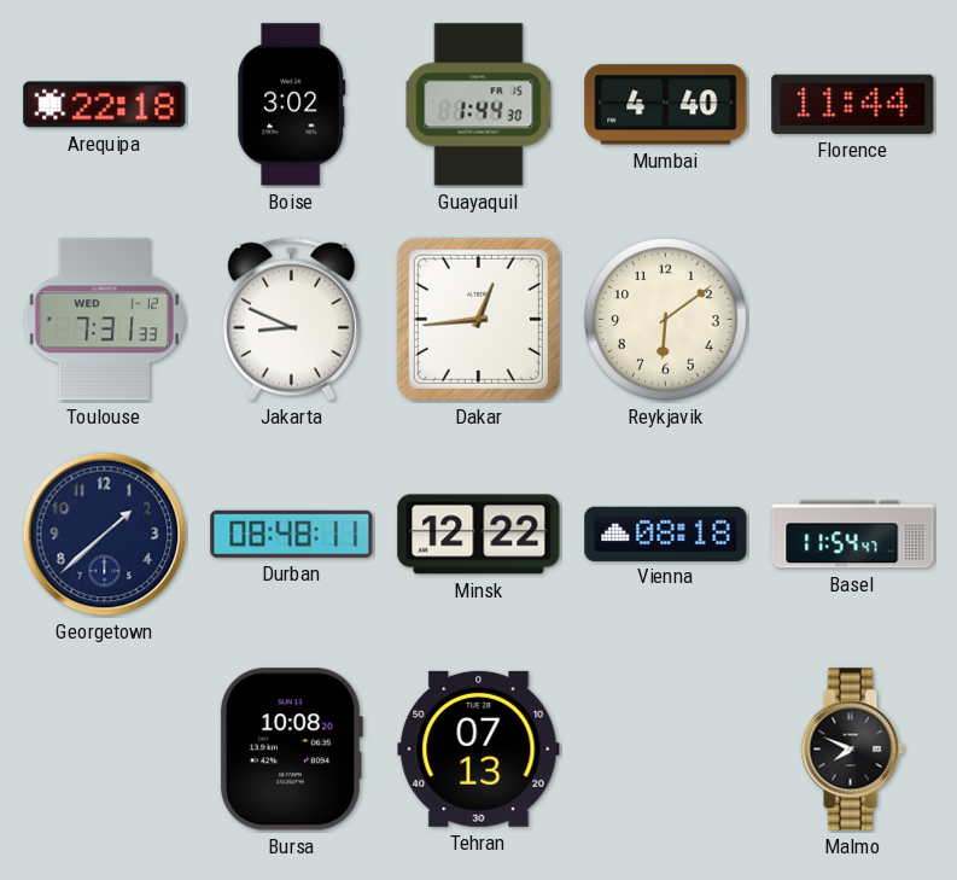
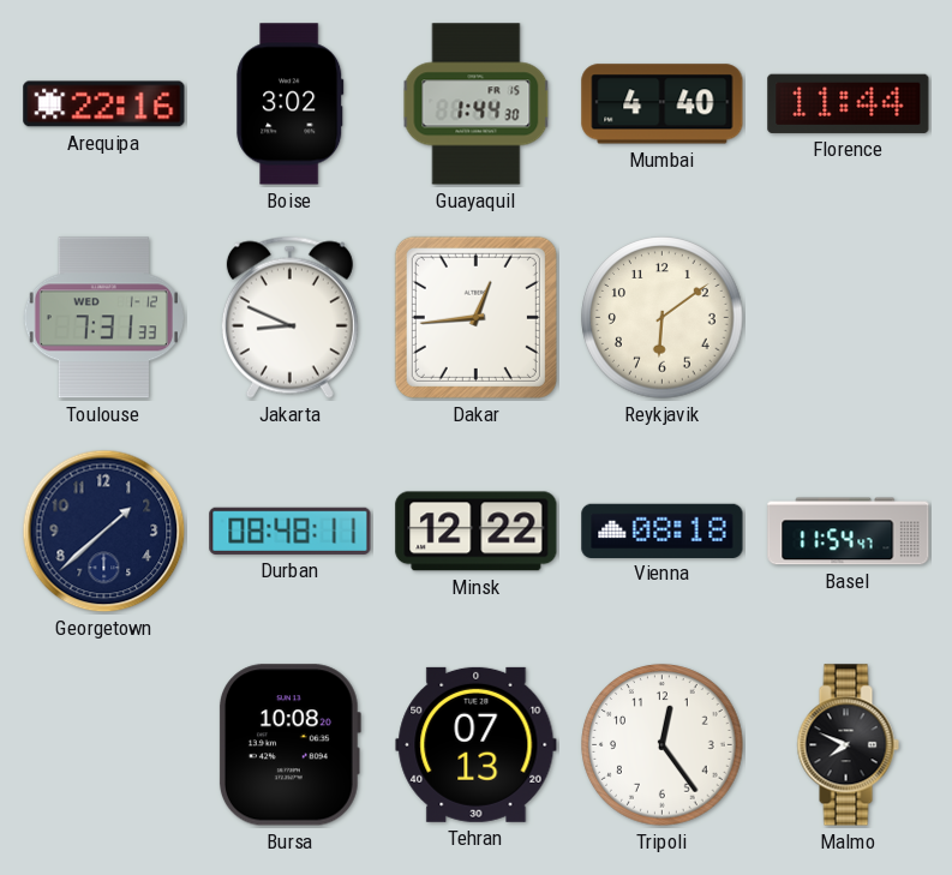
Arequipa: 22:18 -> 22:16
Tripoli: none -> 12:24
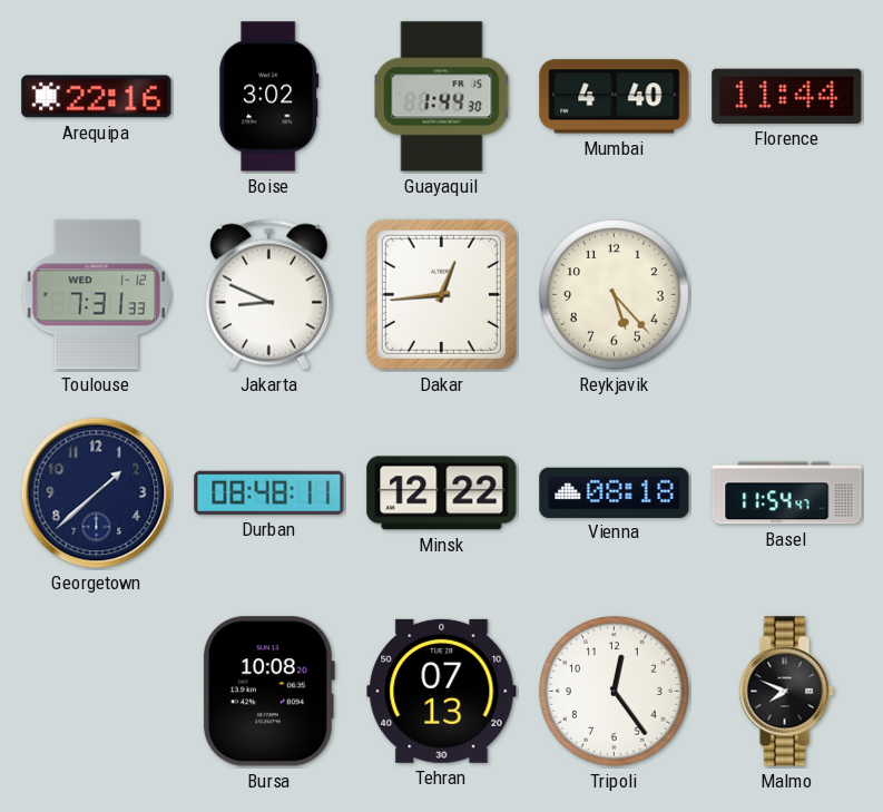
Reykjavik: 6:09 -> 5:23
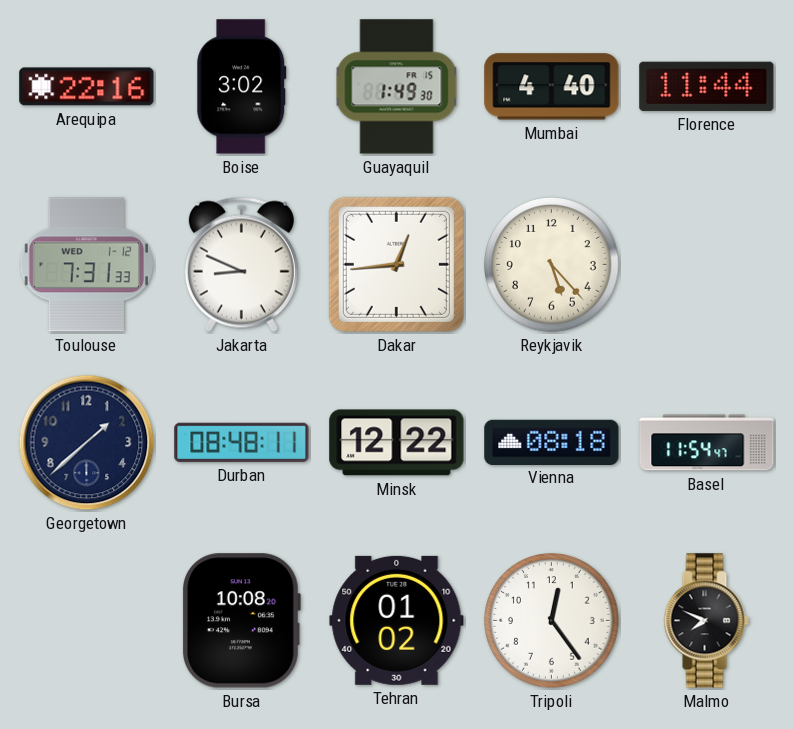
Guayaquil: 1:44 -> 1:49
Tehran: 07:13 -> 01:02
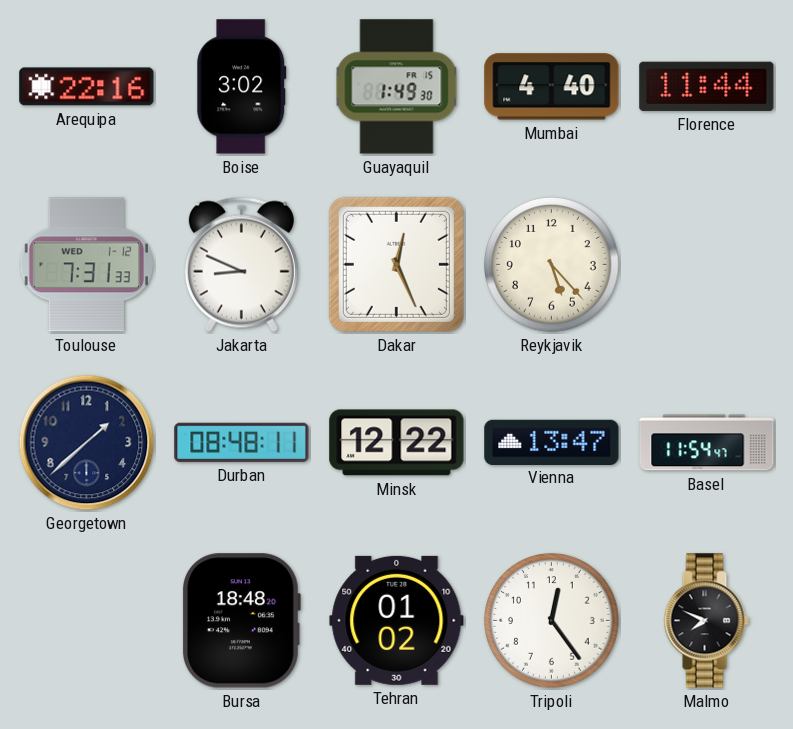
Dakar: 12:44 -> 12:26
Vienna: 08:18 -> 13:47
Bursa: 10:08 -> 18:48
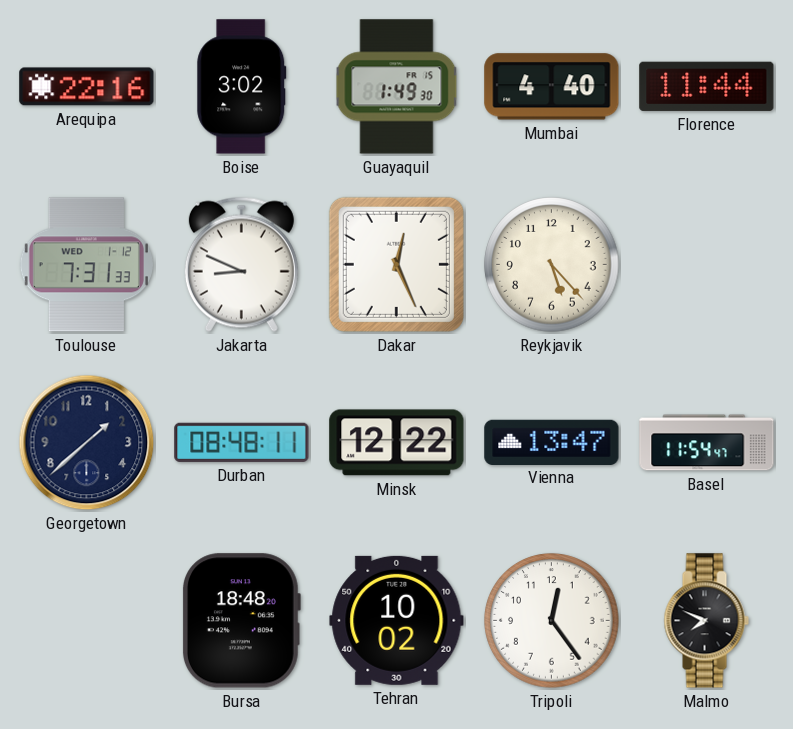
Tehran: 01:02 -> 10:02
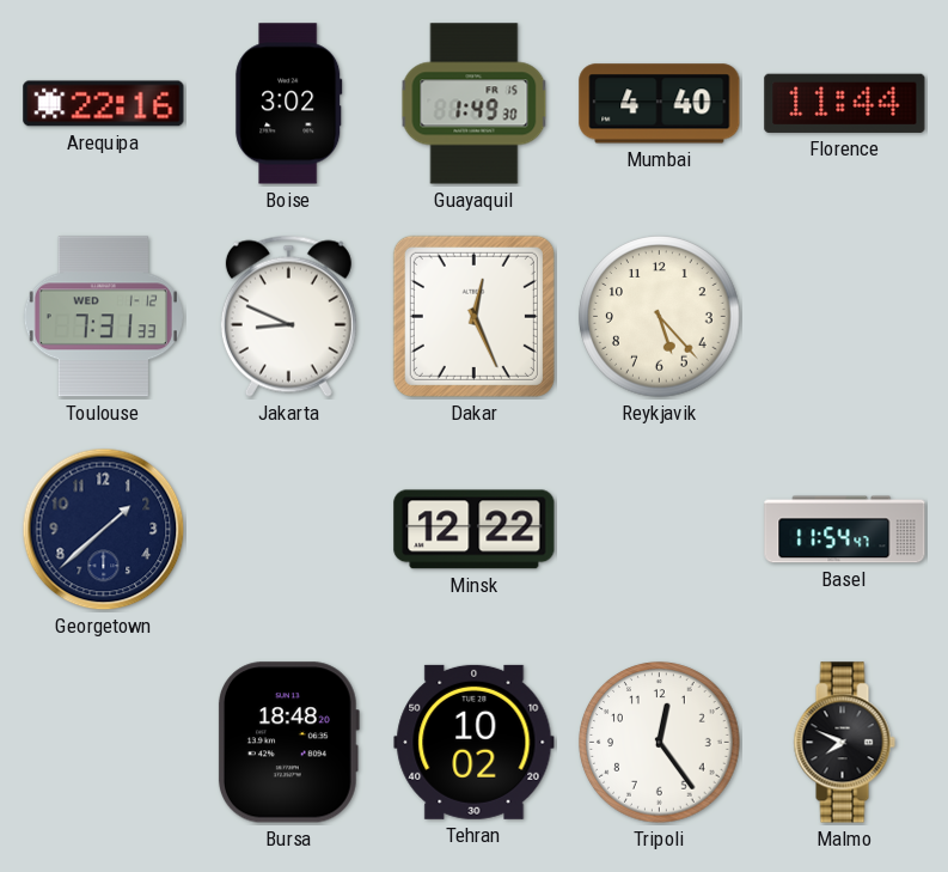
Durban: 08:48 -> none
Vienna: 13:47 -> none
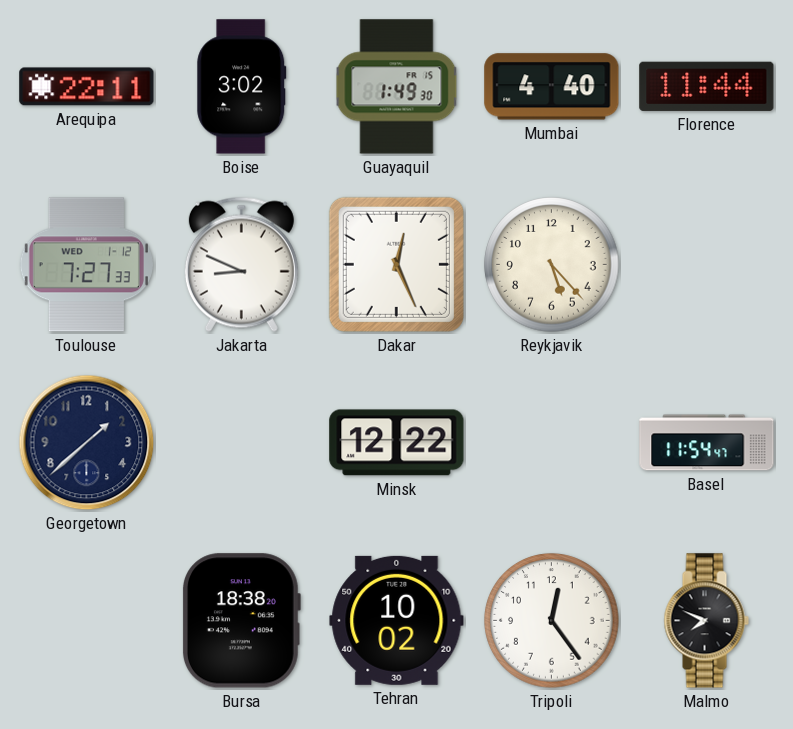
Arequipa: 22:16 -> 22:11
Toulouse: 7:31 -> 7:27
Bursa: 18:48 -> 18:38
